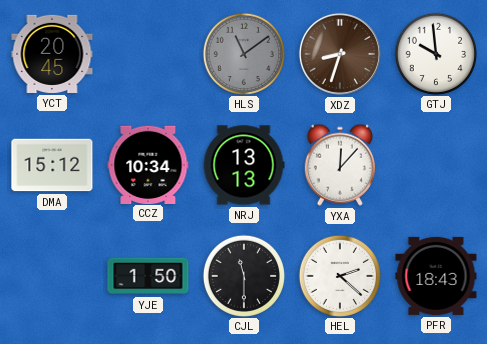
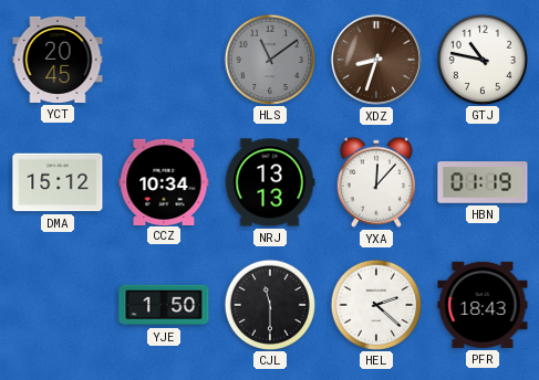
GTJ: 9:59 -> 10:47
HBN: none -> 01:19
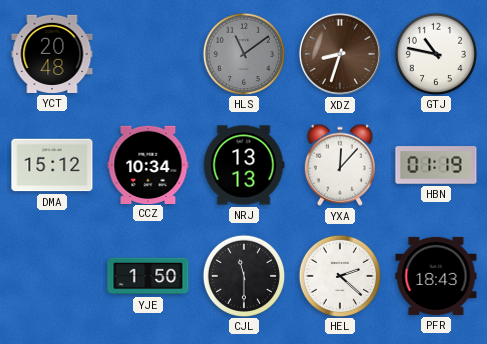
YCT: 20:45 -> 20:48
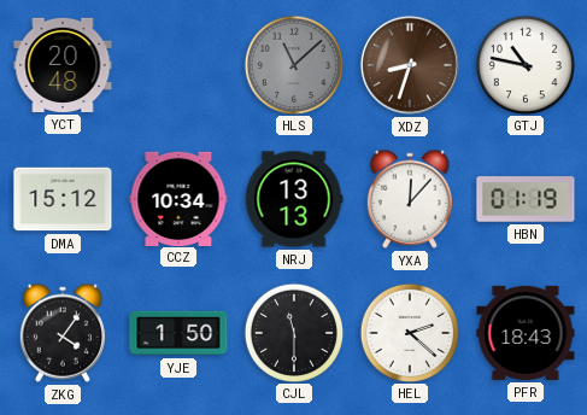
HLS: 11:09 -> 11:08
ZKG: none -> 4:06
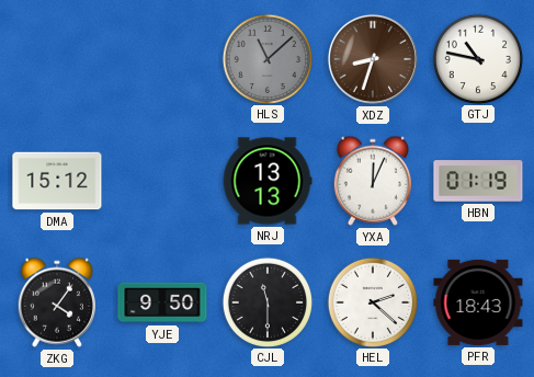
YCT: 20:48 -> none
CCZ: 10:34 -> none
YXA: 12:07 -> 12:04
YJE: 1:50 -> 9:50
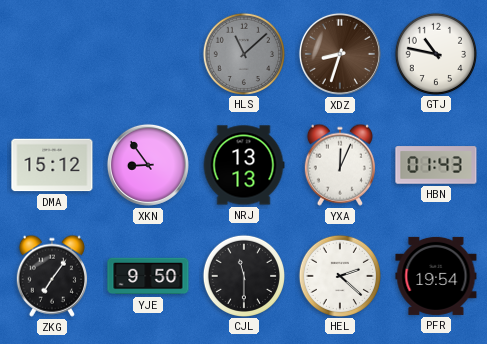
XKN: none -> 8:54
HBN: 01:19 -> 01:43
ZKG: 4:06 -> 7:06
PFR: 18:43 -> 19:54
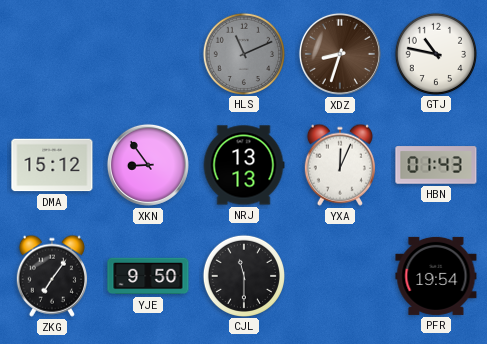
HLS: 11:08 -> 11:11
HEL: 2:22 -> none
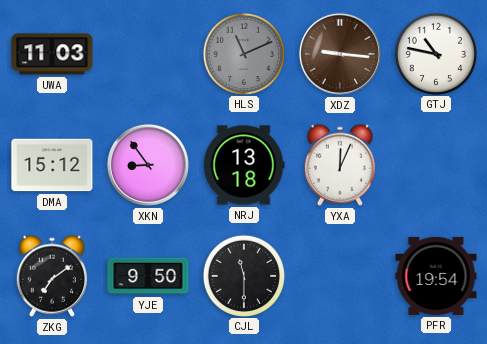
UWA: none -> 11:03
XDZ: 8:33 -> 9:16
NRJ: 13:13 -> 13:18
HBN: 01:43 -> none
ZKG: 7:06 -> 7:09
